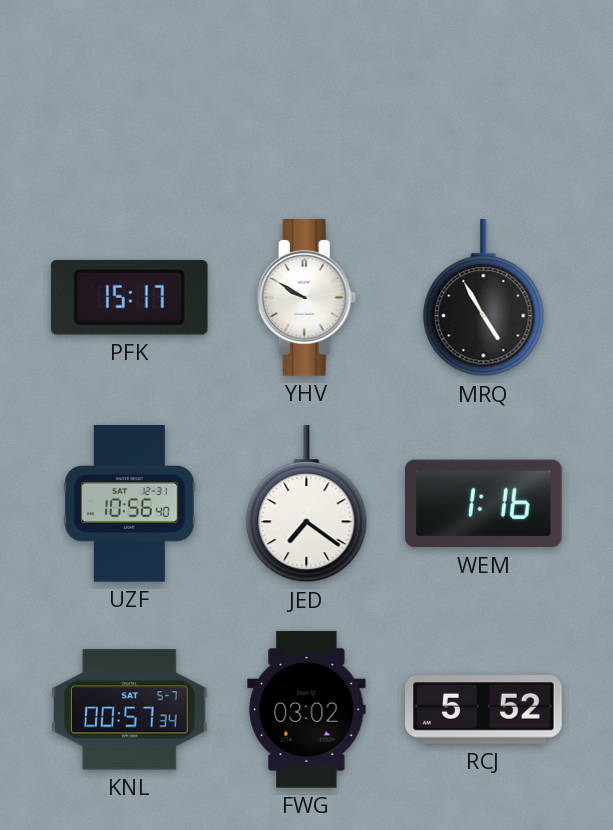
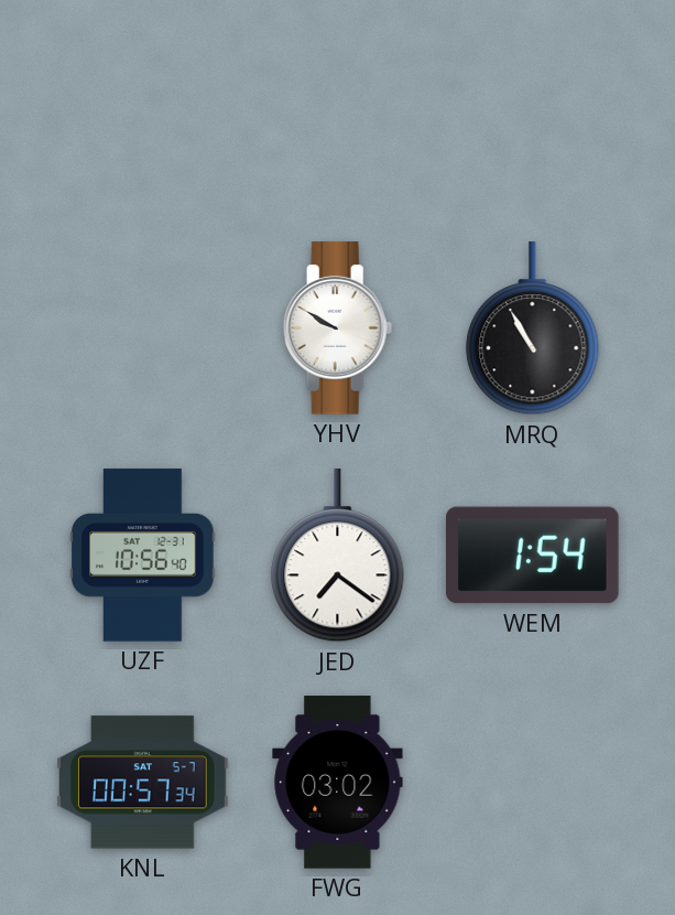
PFK: 15:17 -> none
MRQ: 4:55 -> 10:55
WEM: 1:16 -> 1:54
RCJ: 5:52 -> none
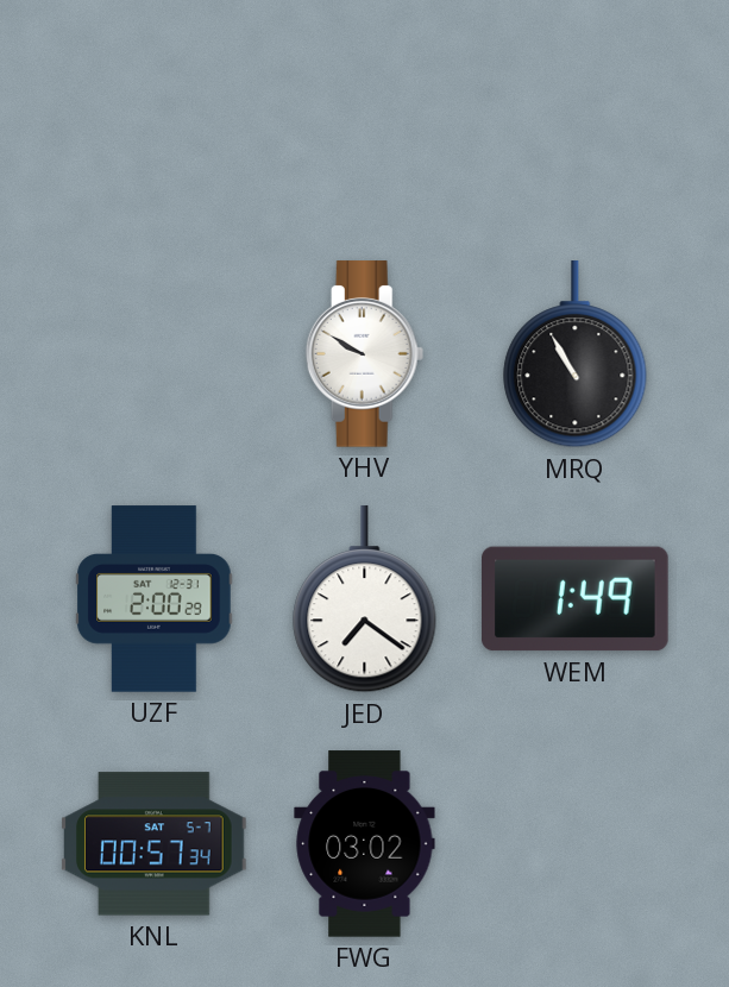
UZF: 10:56 -> 2:00
WEM: 1:54 -> 1:49
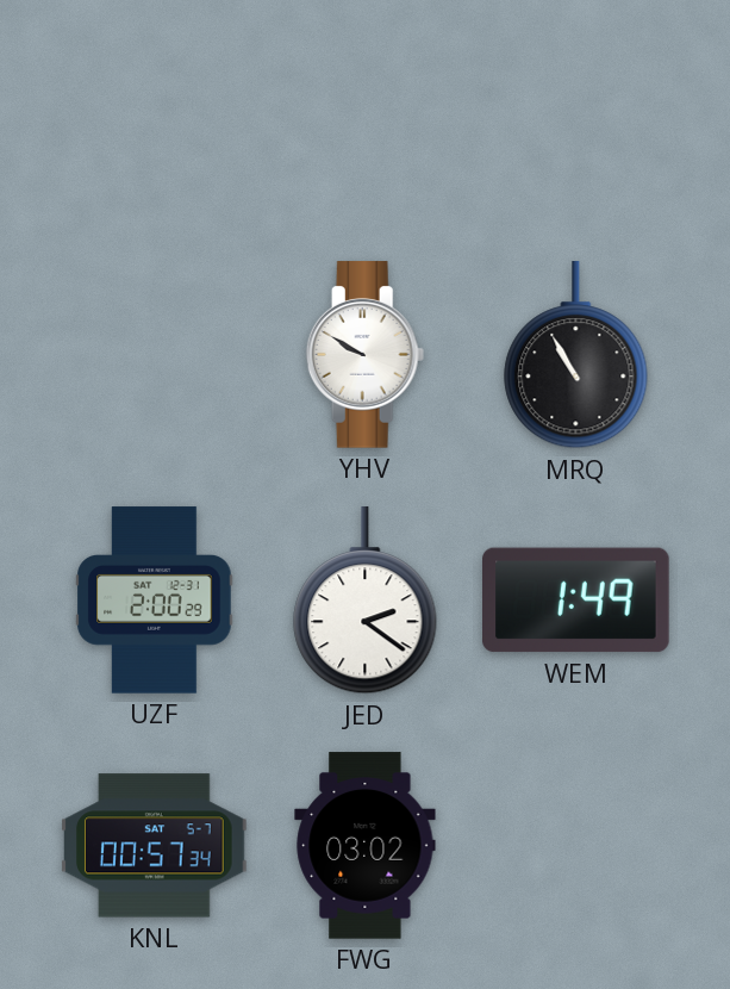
JED: 7:21 -> 2:21
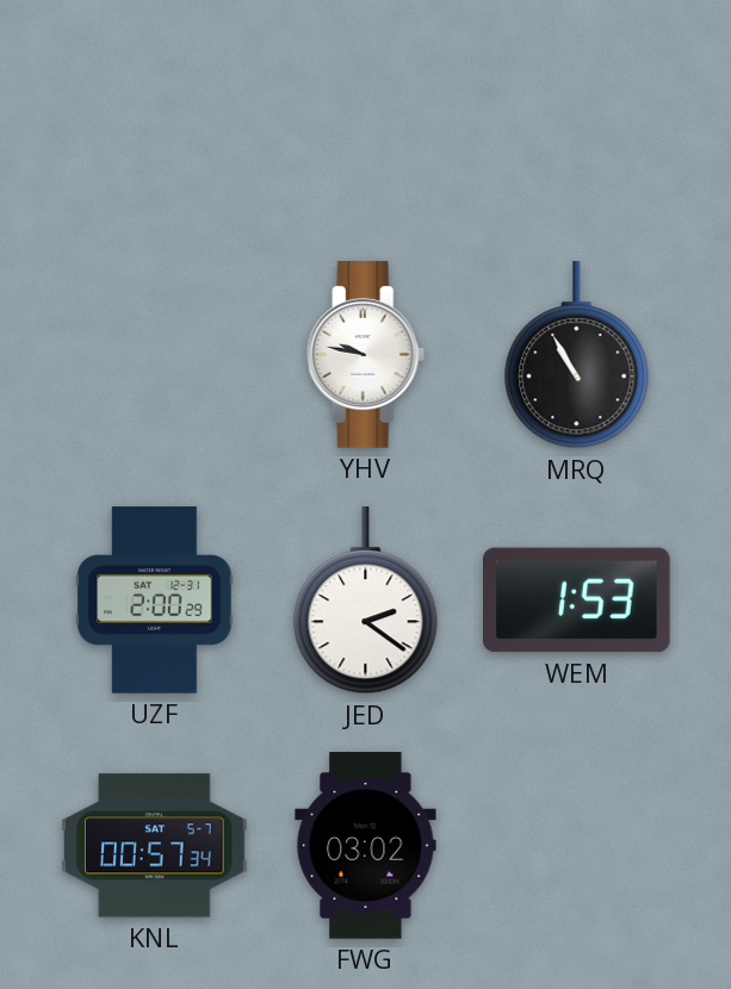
YHV: 9:50 -> 9:47
WEM: 1:49 -> 1:53
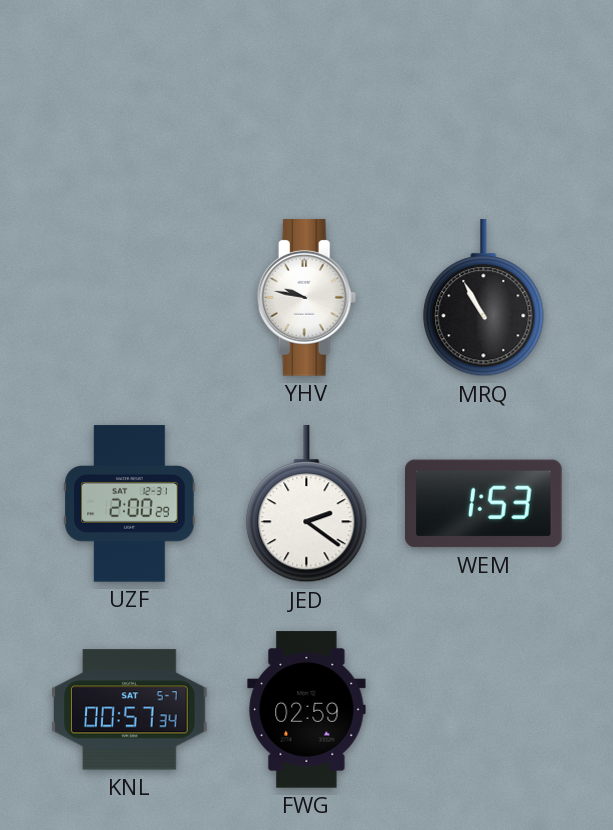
FWG: 03:02 -> 02:59
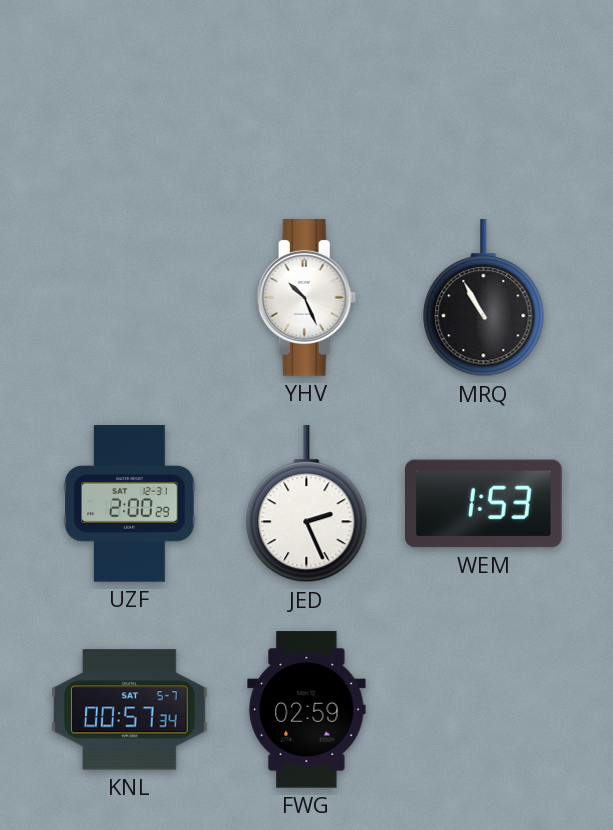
YHV: 9:47 -> 10:26
JED: 2:21 -> 2:26
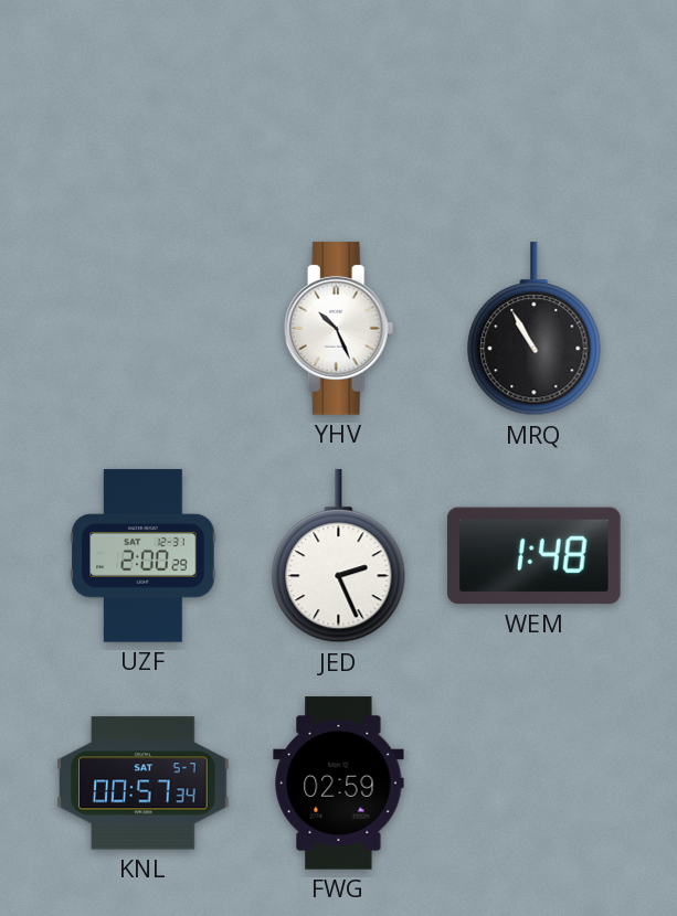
WEM: 1:53 -> 1:48
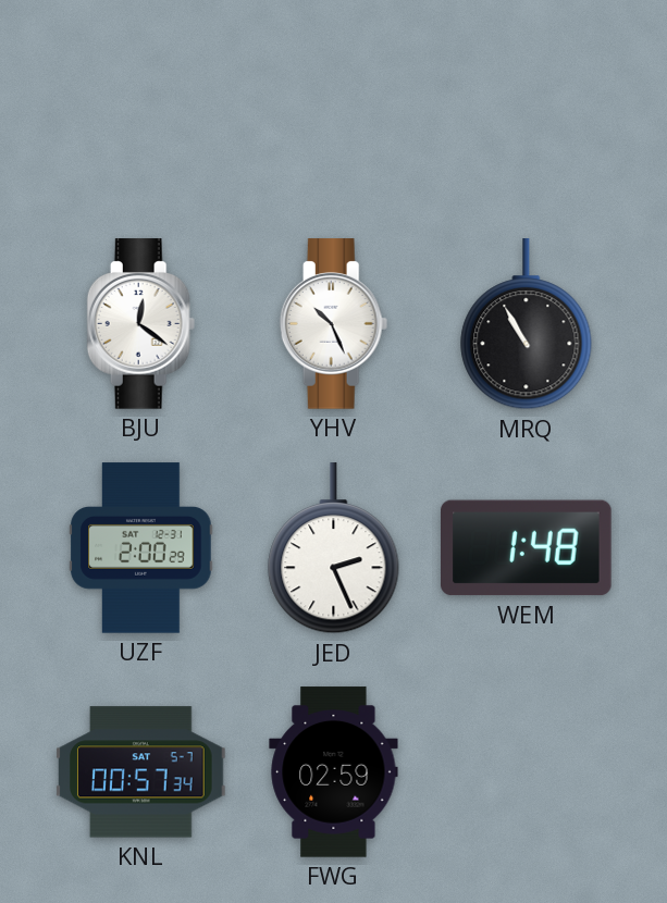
BJU: none -> 12:21
